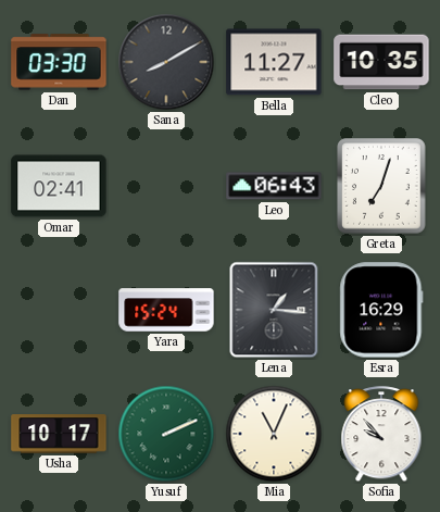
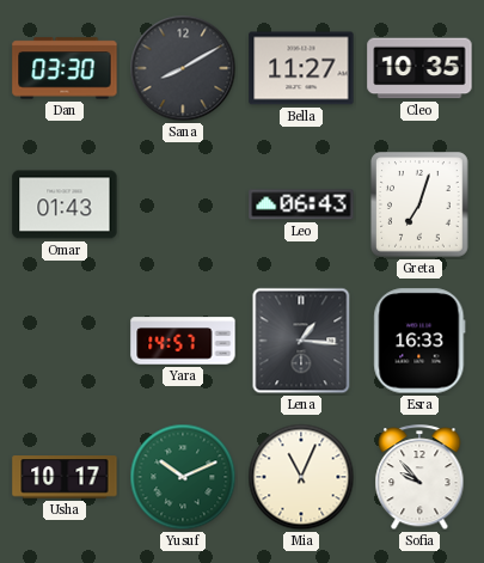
Omar: 02:41 -> 01:43
Yara: 15:24 -> 14:57
Esra: 16:29 -> 16:33
Yusuf: 2:11 -> 10:11
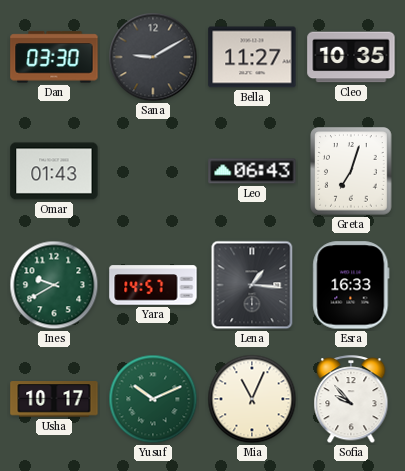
Sana: 8:10 -> 9:10
Ines: none -> 9:40
